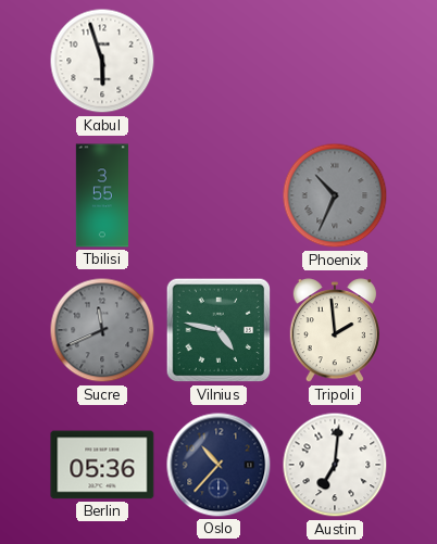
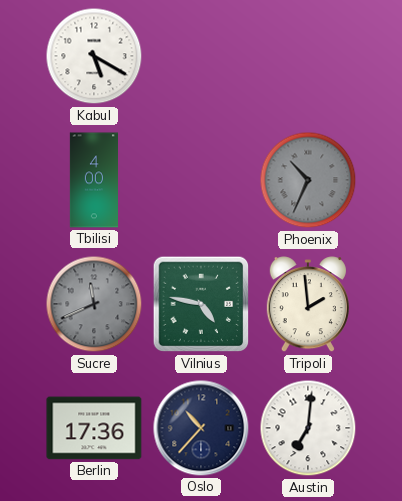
Kabul: 5:57 -> 5:20
Tbilisi: 3:55 -> 4:00
Berlin: 05:36 -> 17:36
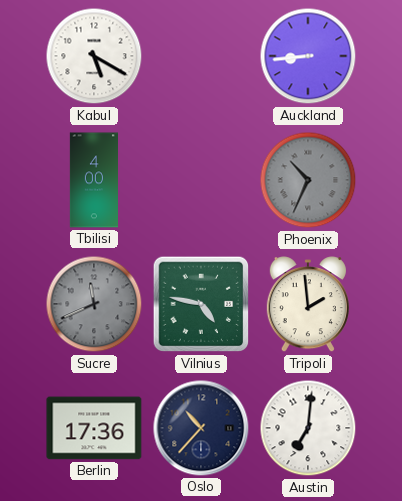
Auckland: none -> 8:44
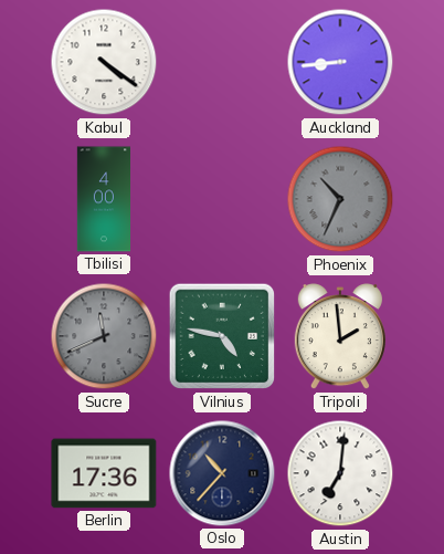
Kabul: 5:20 -> 4:21
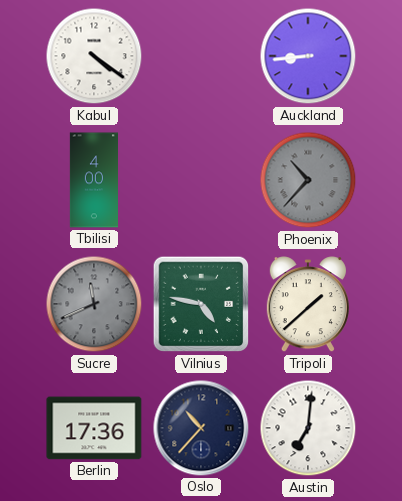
Phoenix: 10:34 -> 10:37
Tripoli: 1:59 -> 1:38
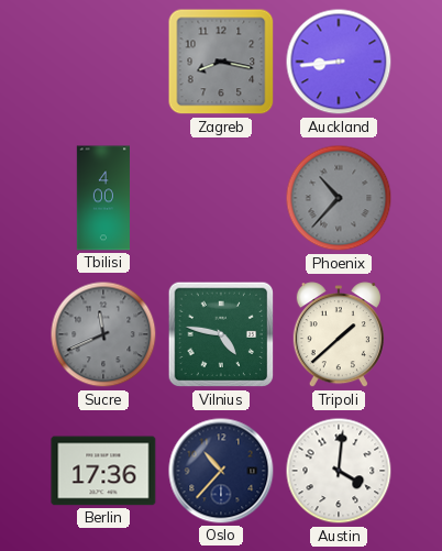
Kabul: 4:21 -> none
Zagreb: none -> 8:17
Austin: 7:01 -> 4:01
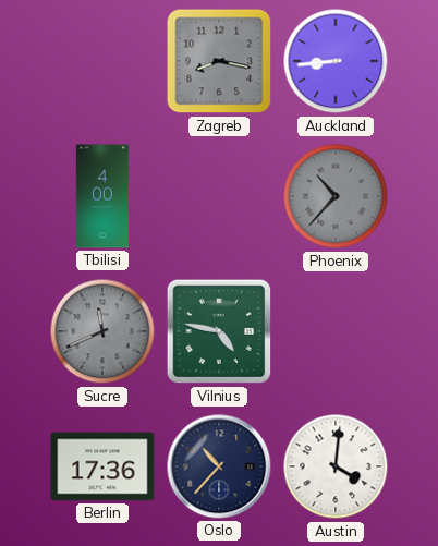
Tripoli: 1:38 -> none
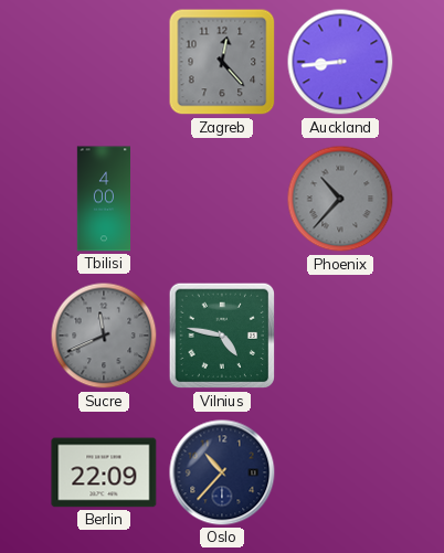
Zagreb: 8:17 -> 12:23
Berlin: 17:36 -> 22:09
Austin: 4:01 -> none
